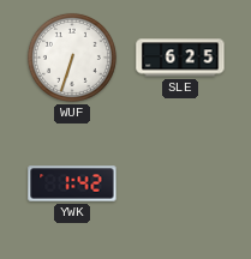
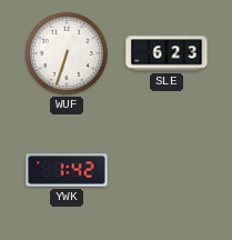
SLE: 6:25 -> 6:23
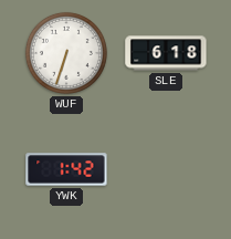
SLE: 6:23 -> 6:18
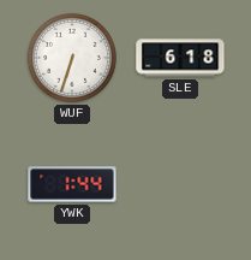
YWK: 1:42 -> 1:44
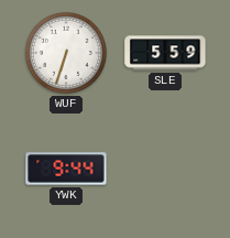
SLE: 6:18 -> 5:59
YWK: 1:44 -> 9:44
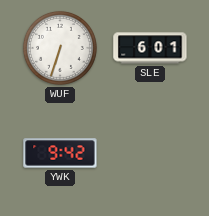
SLE: 5:59 -> 6:01
YWK: 9:44 -> 9:42
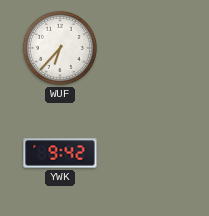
WUF: 6:33 -> 6:37
SLE: 6:01 -> none
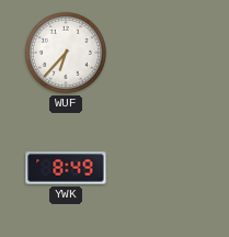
YWK: 9:42 -> 8:49
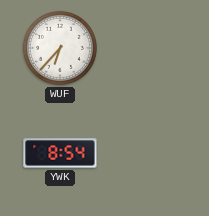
YWK: 8:49 -> 8:54
